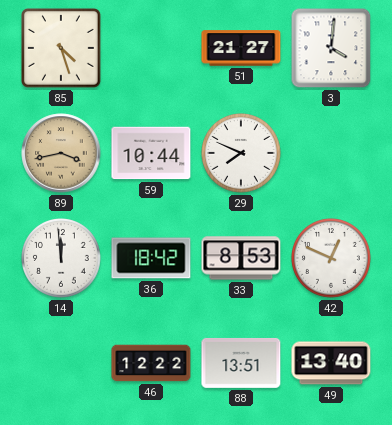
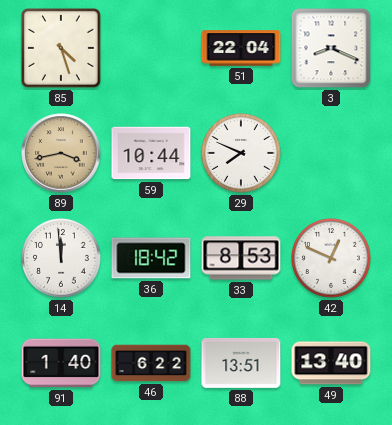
51: 21:27 -> 22:04
3: 4:01 -> 8:19
91: none -> 1:40
46: 12:22 -> 6:22
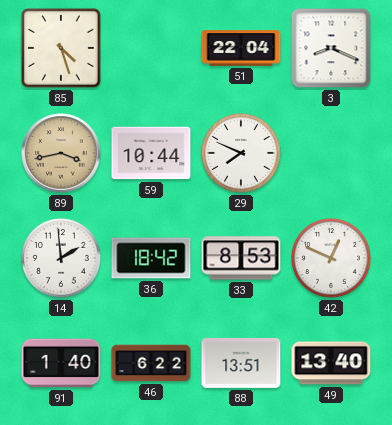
14: 11:59 -> 1:59
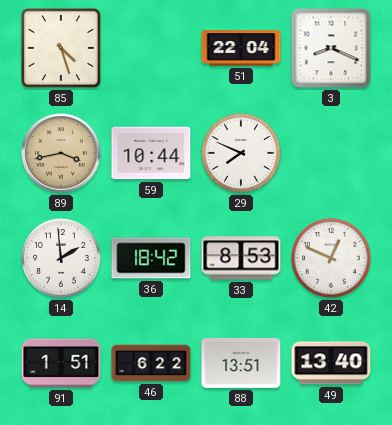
91: 1:40 -> 1:51
